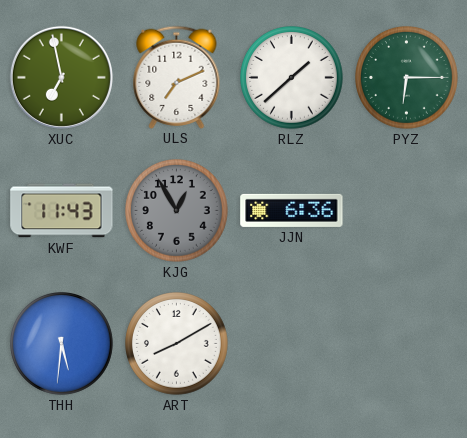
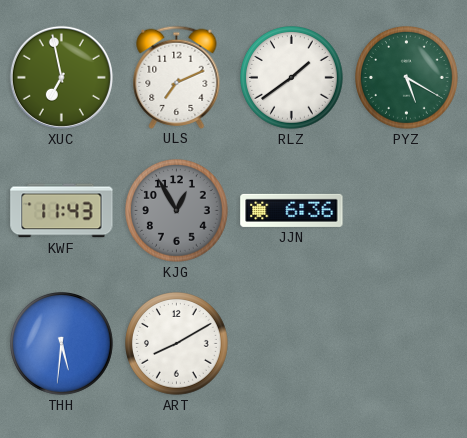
RLZ: 1:38 -> 1:39
PYZ: 6:15 -> 5:20
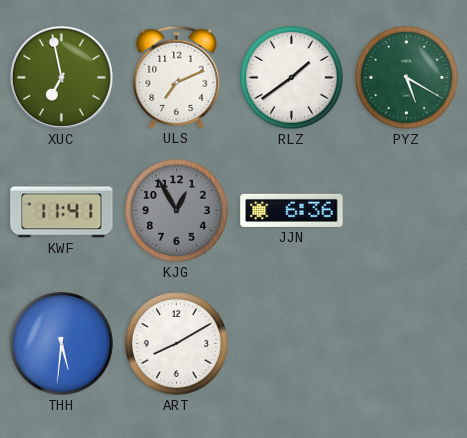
KWF: 11:43 -> 11:41
